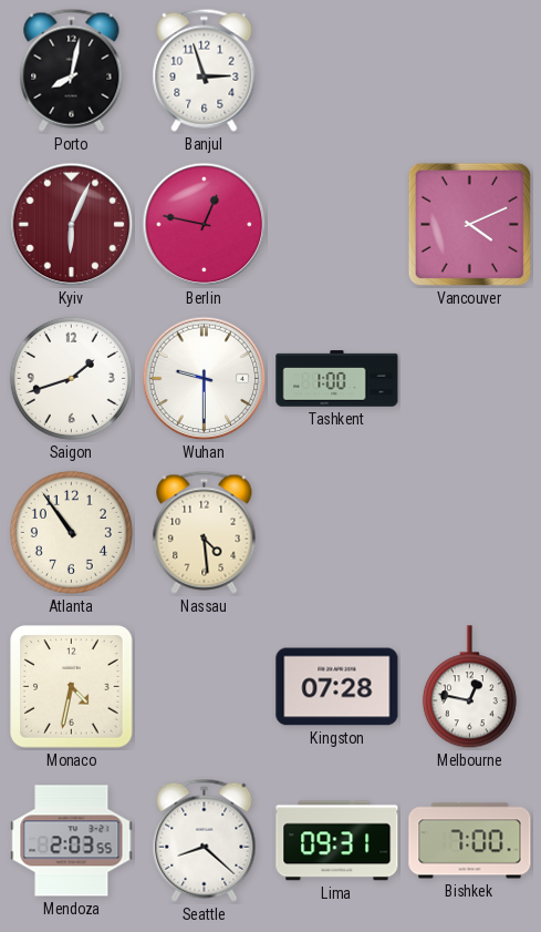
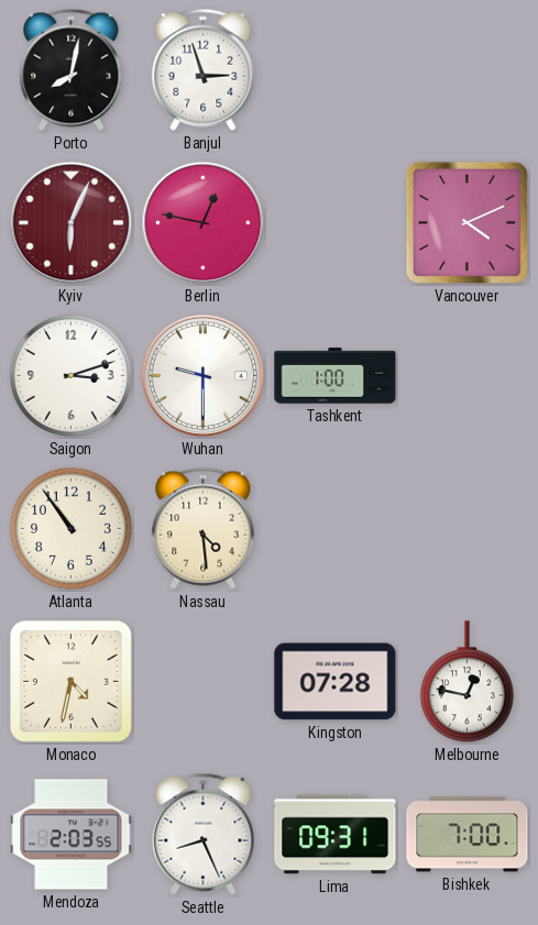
Saigon: 1:42 -> 3:12
Seattle: 8:22 -> 8:26
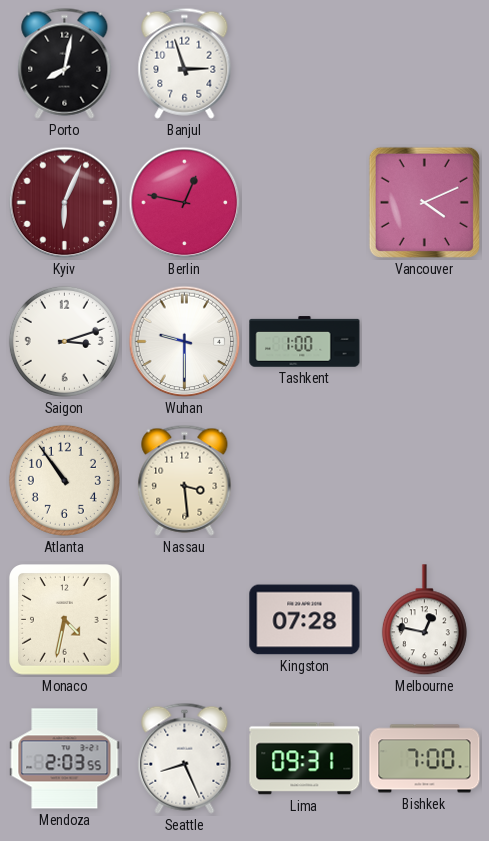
Nassau: 4:29 -> 3:29
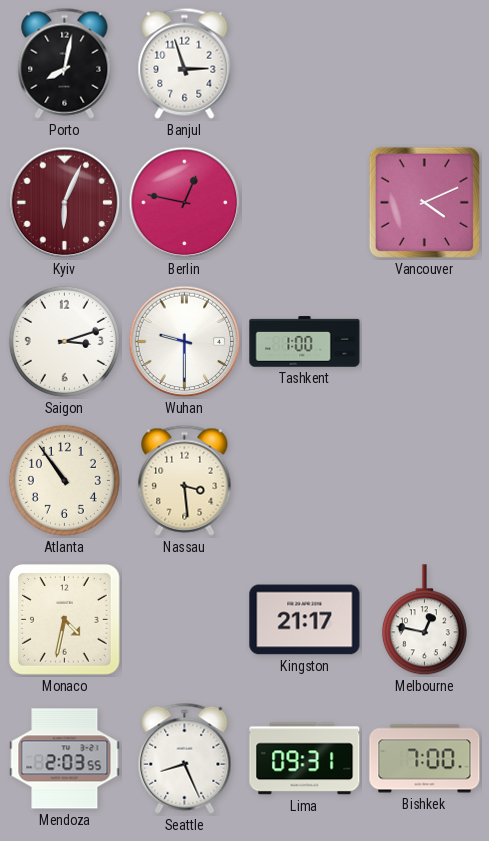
Kingston: 07:28 -> 21:17
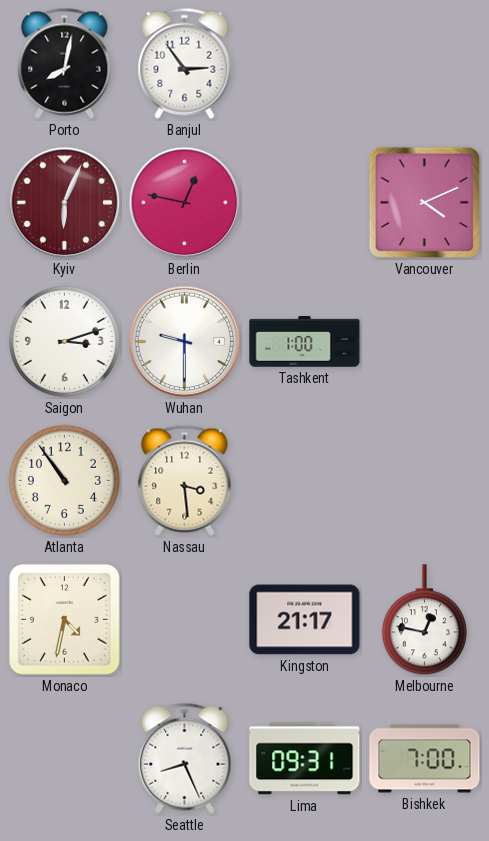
Banjul: 2:57 -> 2:54
Mendoza: 2:03 -> none
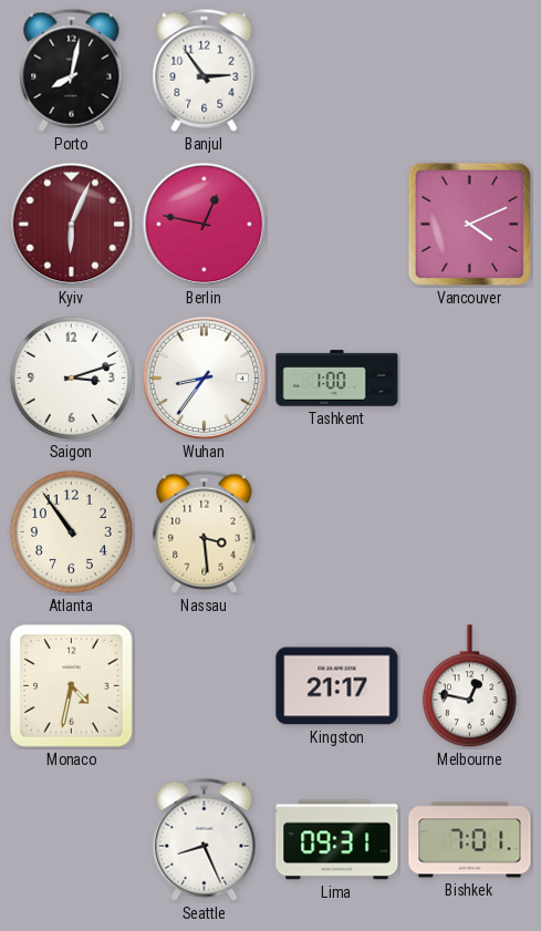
Wuhan: 9:30 -> 8:36
Bishkek: 7:00 -> 7:01
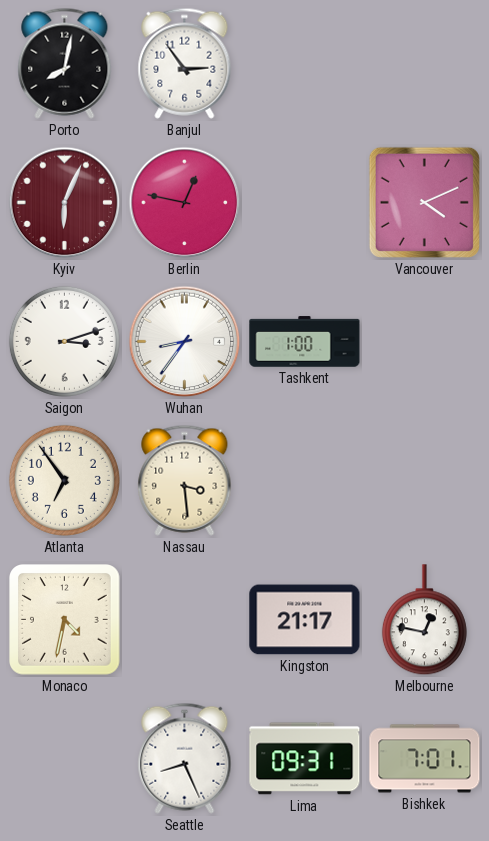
Atlanta: 10:54 -> 6:54
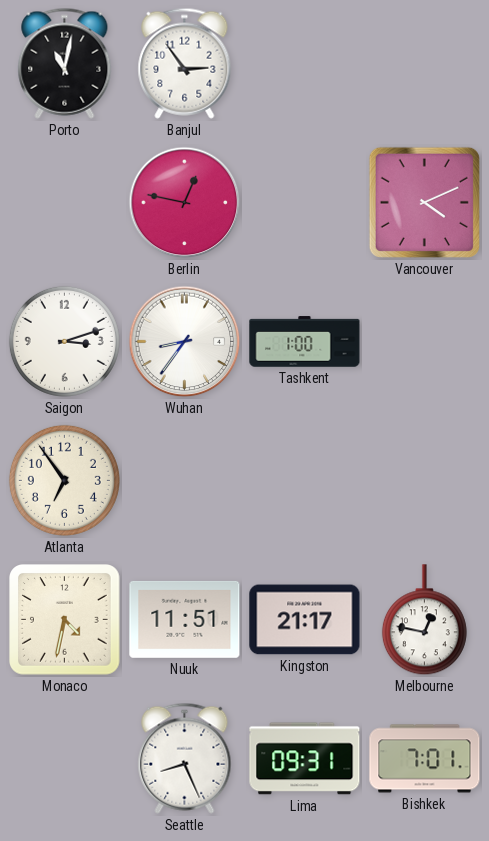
Porto: 8:02 -> 11:02
Kyiv: 6:04 -> none
Nassau: 3:29 -> none
Nuuk: none -> 11:51
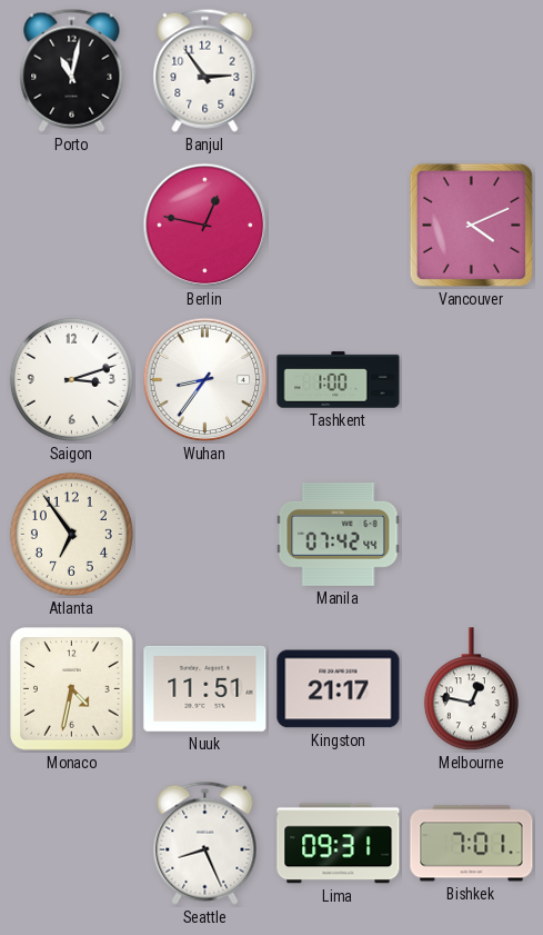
Manila: none -> 07:42
